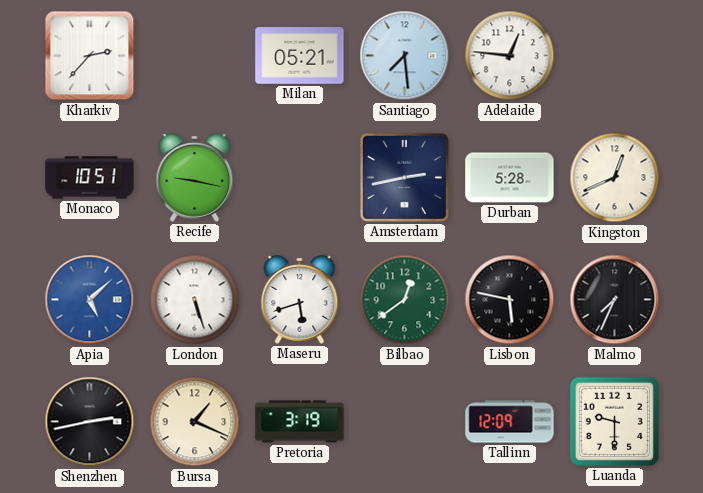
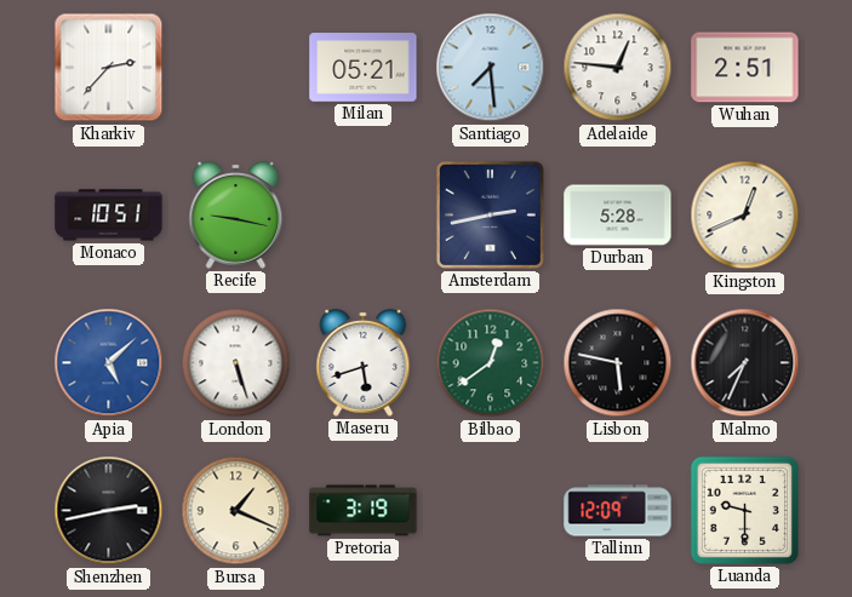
Wuhan: none -> 2:51
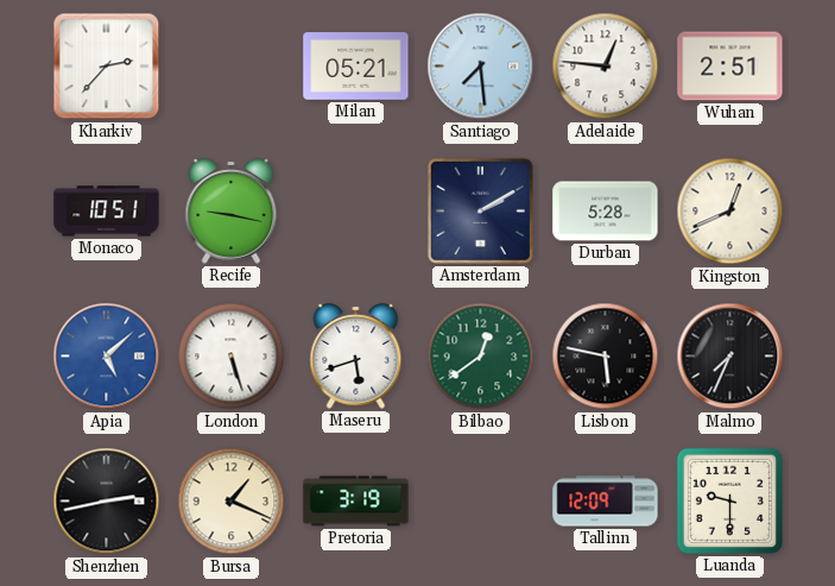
Amsterdam: 2:43 -> 2:10
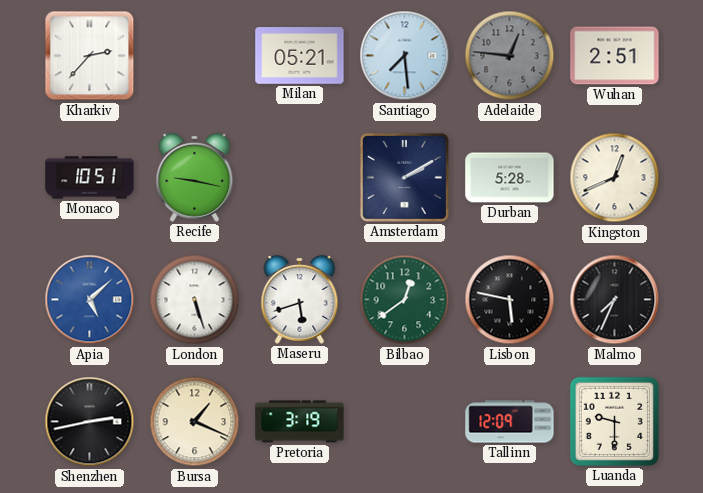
Adelaide dial: white -> grey
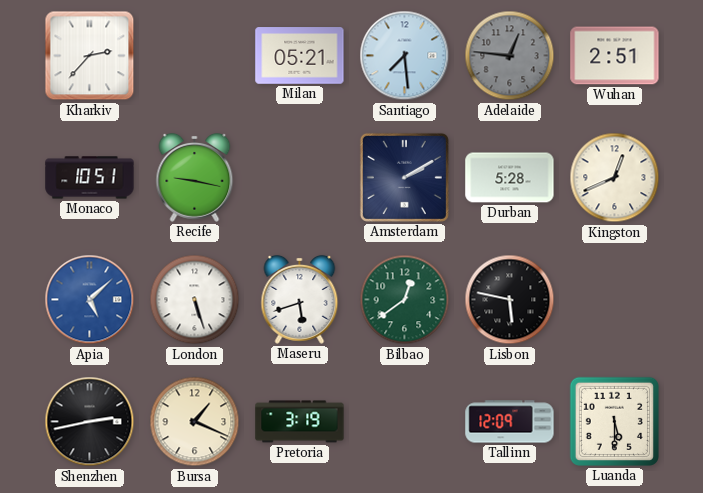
Malmo: 7:34 -> none
Luanda: 9:30 -> 5:30
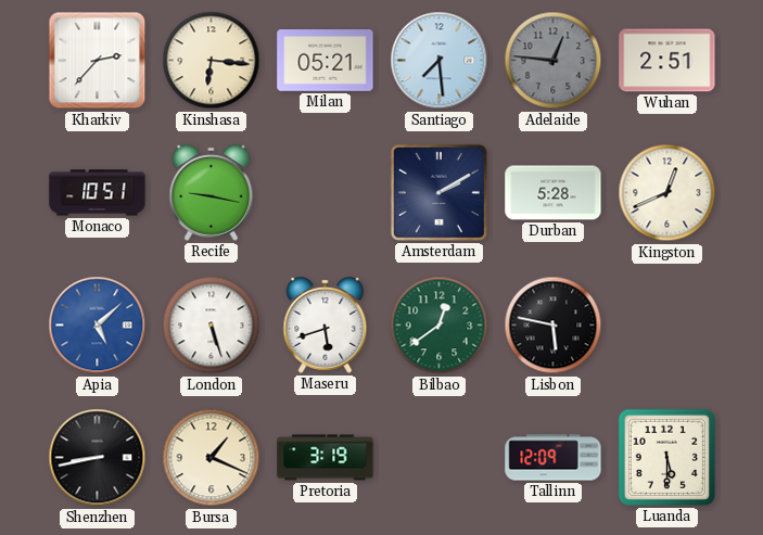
Kinshasa: none -> 6:16
Shenzhen: 2:43 -> 8:43
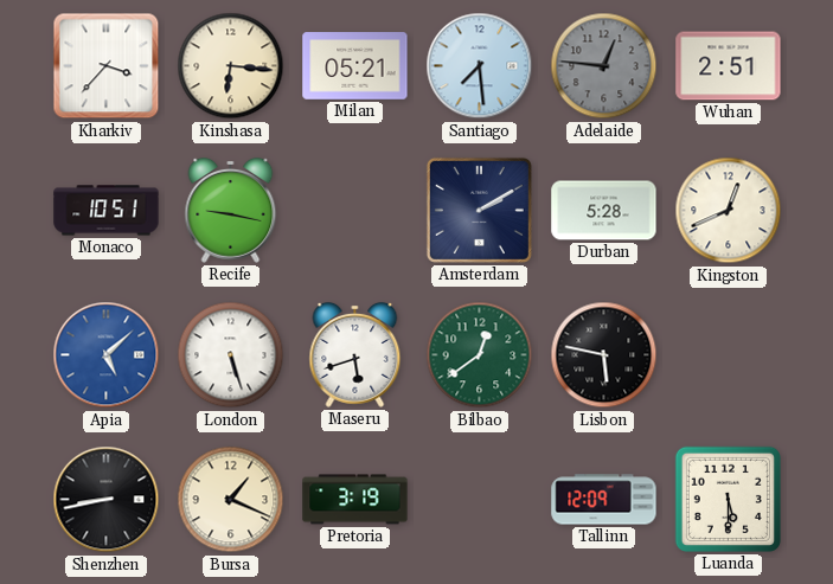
Kharkiv: 2:37 -> 3:37
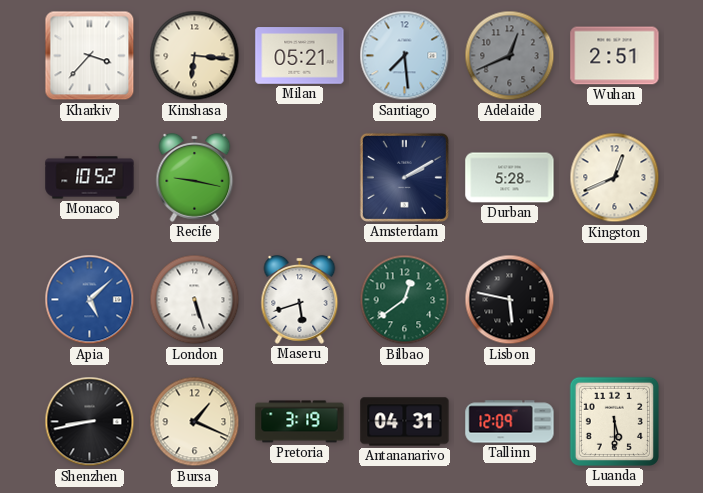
Adelaide: 12:46 -> 12:41
Monaco: 10:51 -> 10:52
Antananarivo: none -> 04:31
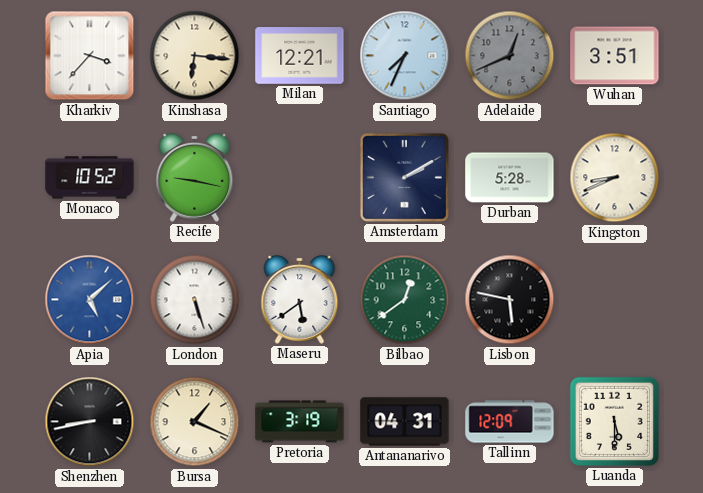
Milan: 05:21 -> 12:21
Santiago: 7:29 -> 7:34
Wuhan: 2:51 -> 3:51
Kingston: 12:41 -> 8:41
Maseru: 5:42 -> 5:39
